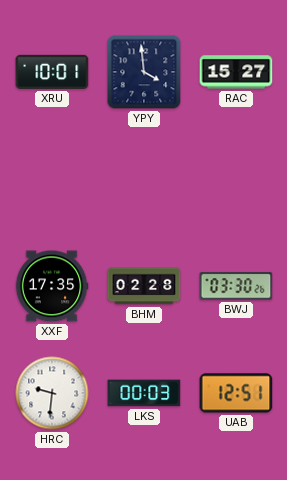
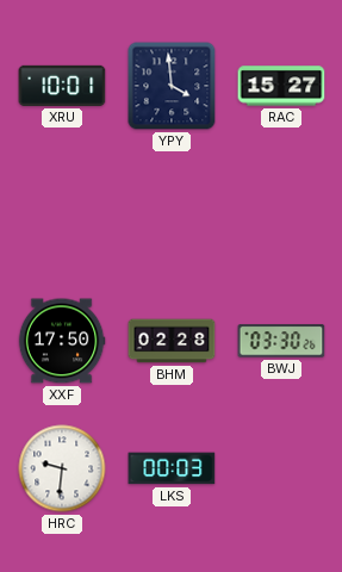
XXF: 17:35 -> 17:50
UAB: 12:51 -> none
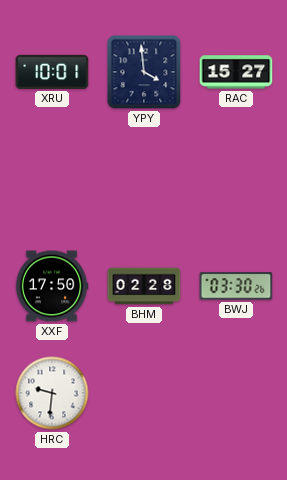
LKS: 00:03 -> none
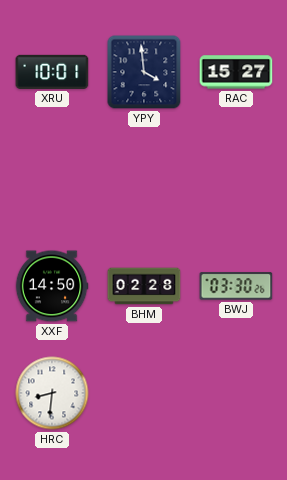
XXF: 17:50 -> 14:50
HRC: 9:31 -> 8:31
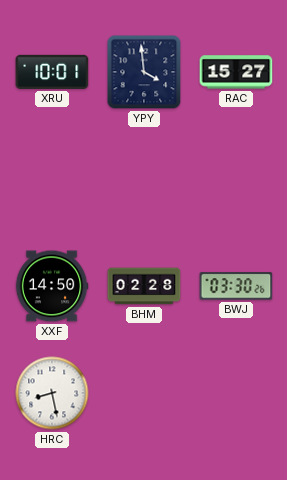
HRC: 8:31 -> 8:28
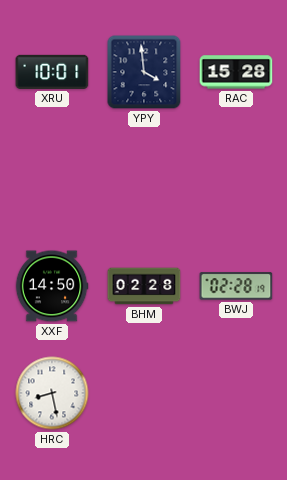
RAC: 15:27 -> 15:28
BWJ: 03:30 -> 02:28
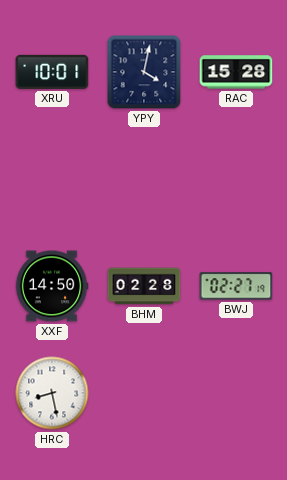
YPY: 3:59 -> 4:02
BWJ: 02:28 -> 02:27
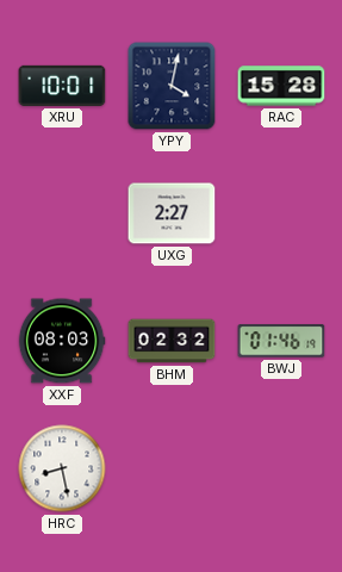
UXG: none -> 2:27
XXF: 14:50 -> 08:03
BHM: 02:28 -> 02:32
BWJ: 02:27 -> 01:46
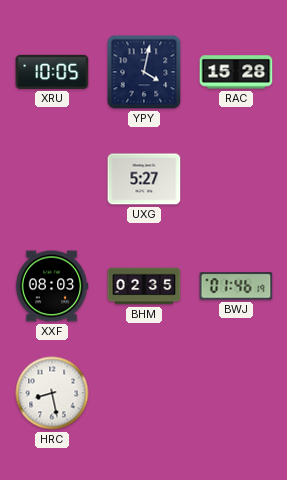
XRU: 10:01 -> 10:05
UXG: 2:27 -> 5:27
BHM: 02:32 -> 02:35
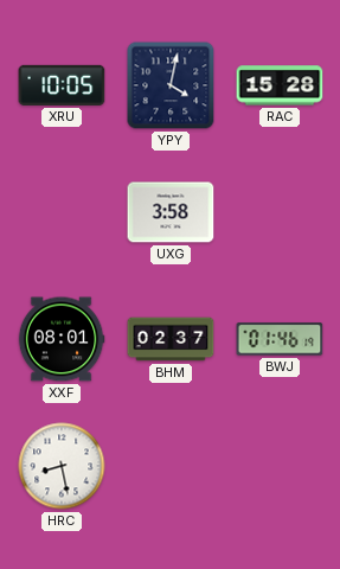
UXG: 5:27 -> 3:58
XXF: 08:03 -> 08:01
BHM: 02:35 -> 02:37
